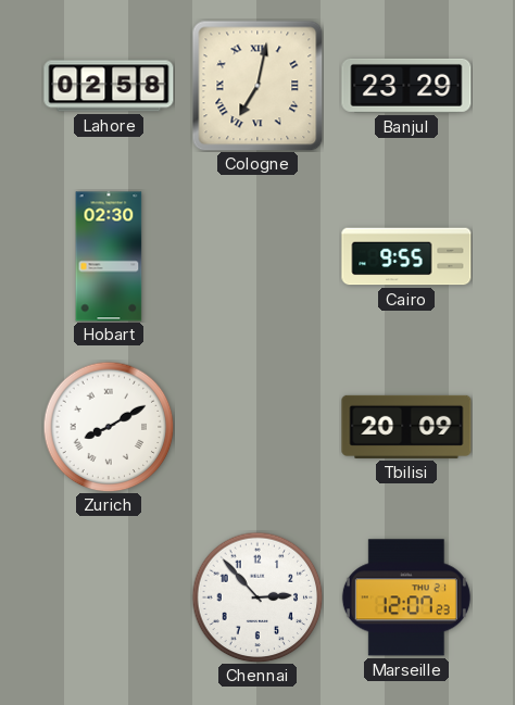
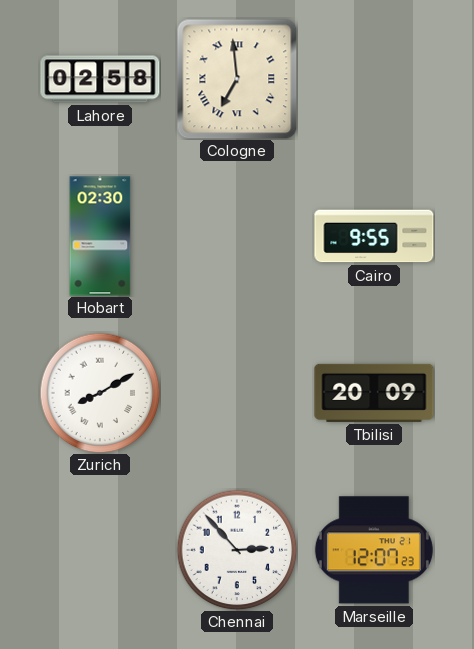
Cologne: 7:02 -> 6:59
Banjul: 23:29 -> none
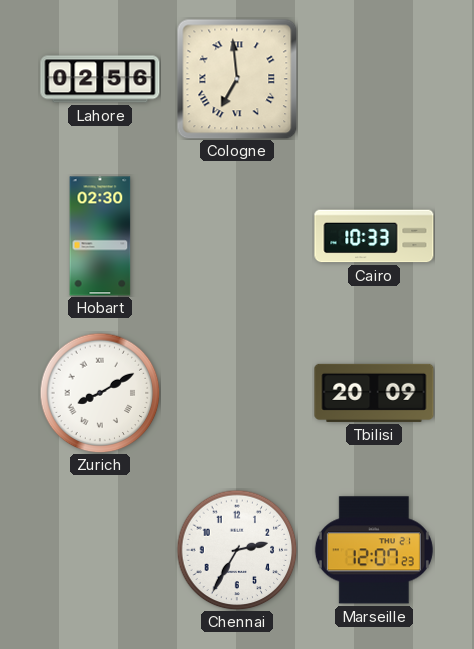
Lahore: 02:58 -> 02:56
Cairo: 9:55 -> 10:33
Chennai: 2:53 -> 2:35
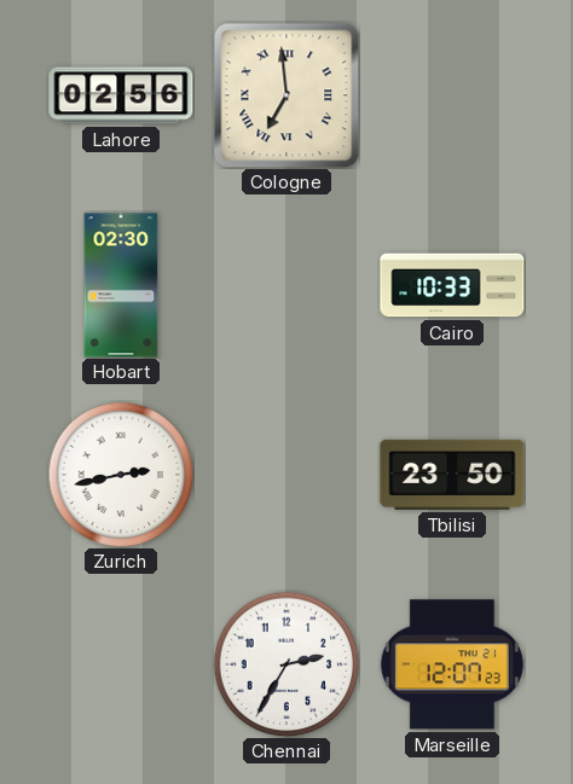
Zurich: 8:10 -> 2:43
Tbilisi: 20:09 -> 23:50
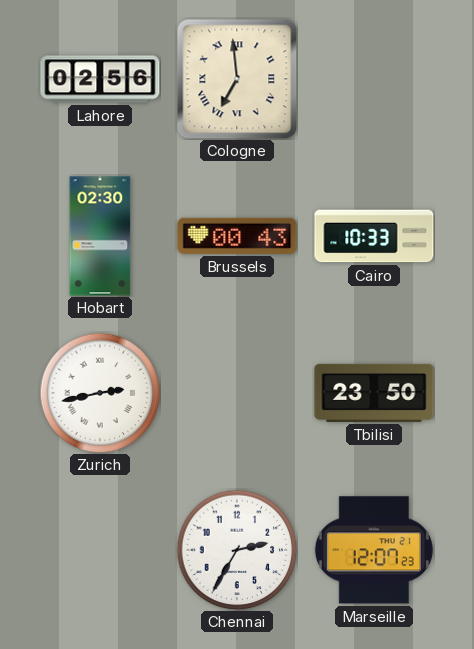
Brussels: none -> 00:43
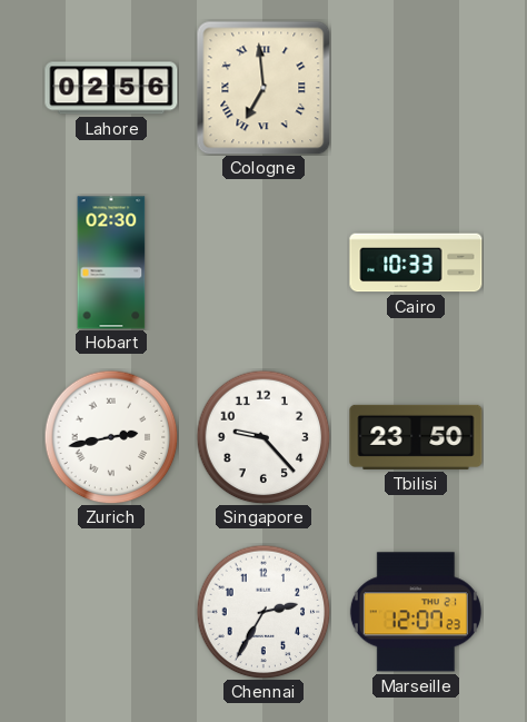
Brussels: 00:43 -> none
Singapore: none -> 9:23
